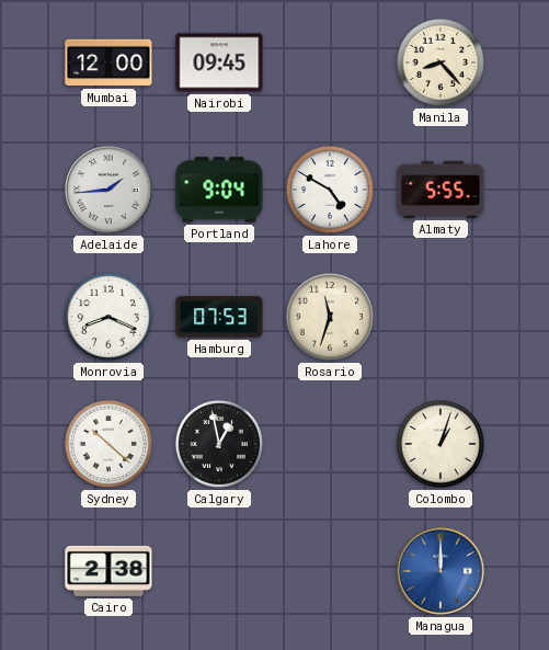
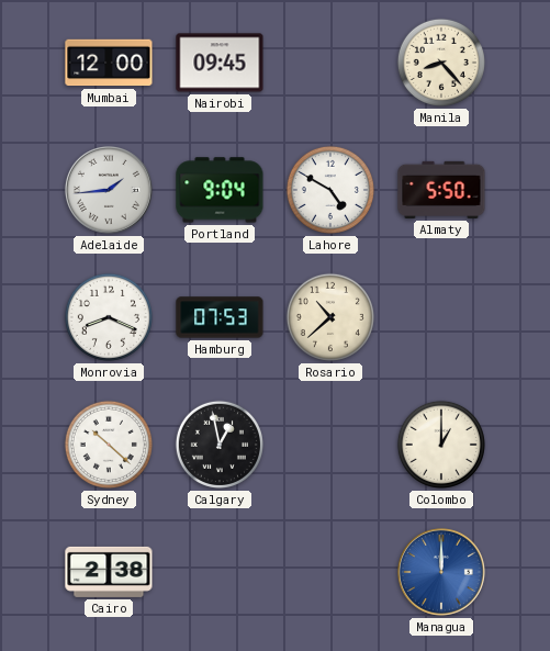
Almaty: 5:55 -> 5:50
Rosario: 11:33 -> 10:38
Colombo: 1:03 -> 1:00
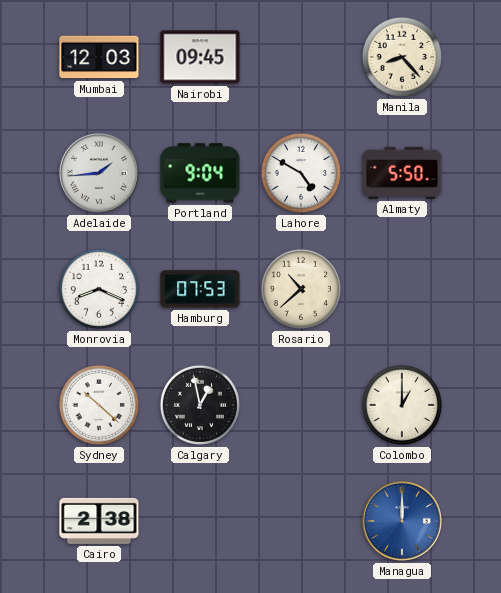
Mumbai: 12:00 -> 12:03
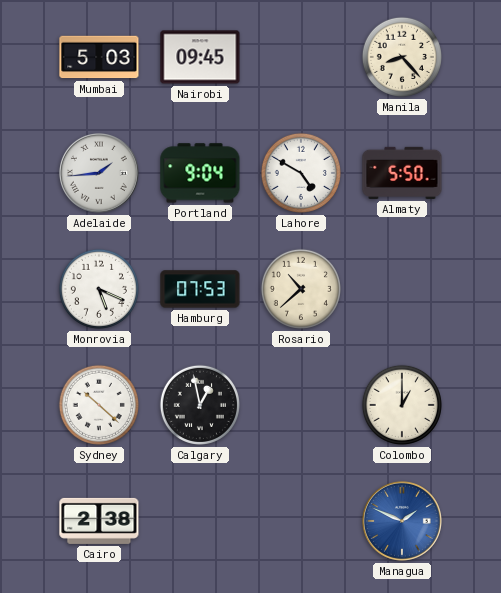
Mumbai: 12:03 -> 5:03
Monrovia: 8:19 -> 5:19
Managua: 12:00 -> 1:49
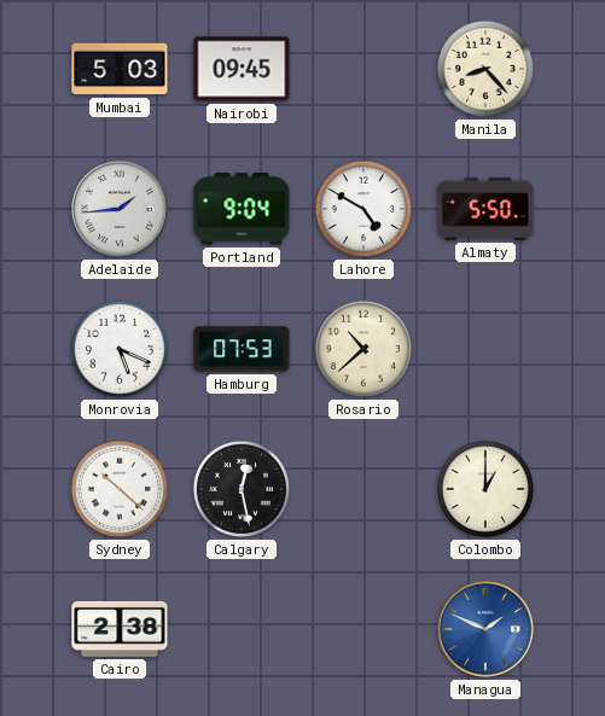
Calgary: 12:58 -> 12:28
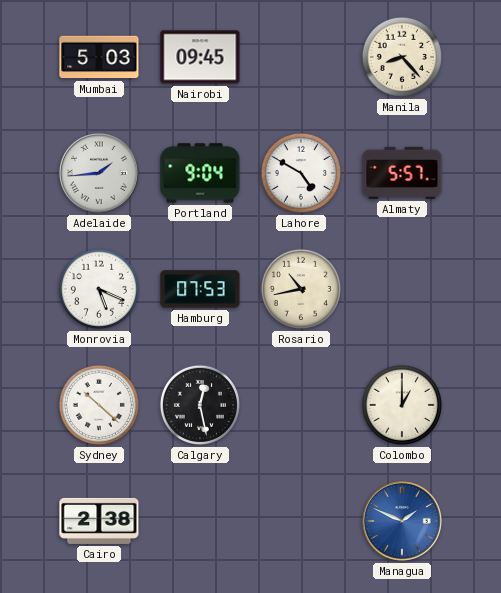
Almaty: 5:50 -> 5:57
Rosario: 10:38 -> 10:43
